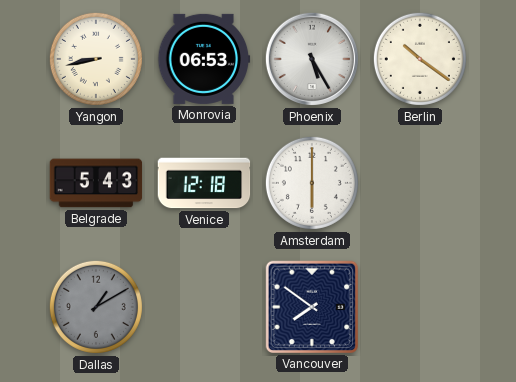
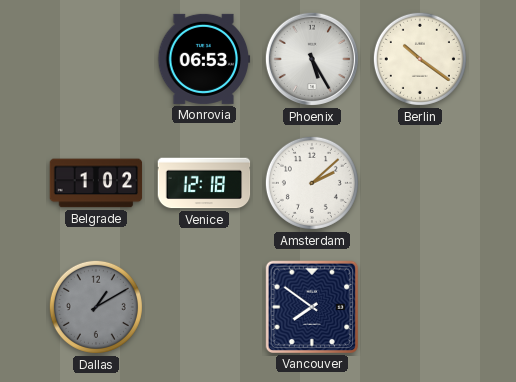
Yangon: 8:43 -> none
Belgrade: 5:43 -> 1:02
Amsterdam: 6:00 -> 2:08
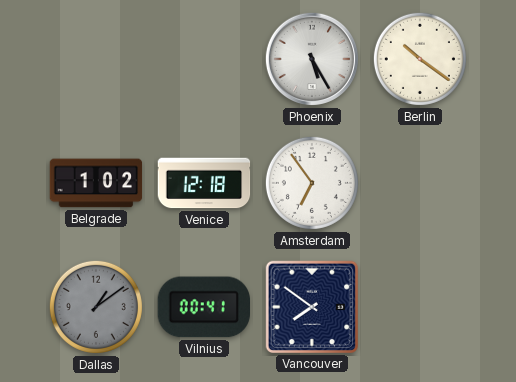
Monrovia: 06:53 -> none
Amsterdam: 2:08 -> 6:54
Dallas: 1:10 -> 1:09
Vilnius: none -> 00:41
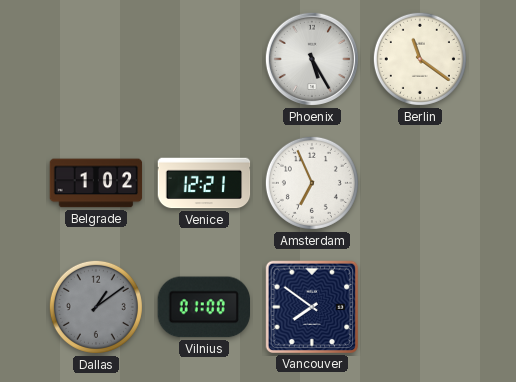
Berlin: 10:21 -> 11:21
Venice: 12:18 -> 12:21
Amsterdam: 6:54 -> 6:56
Vilnius: 00:41 -> 01:00
